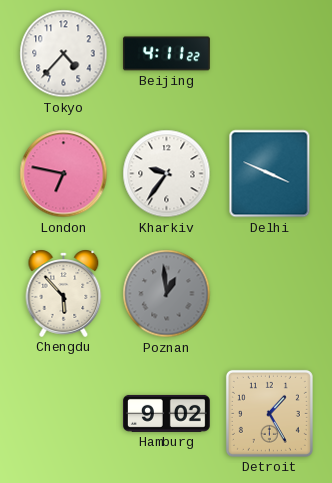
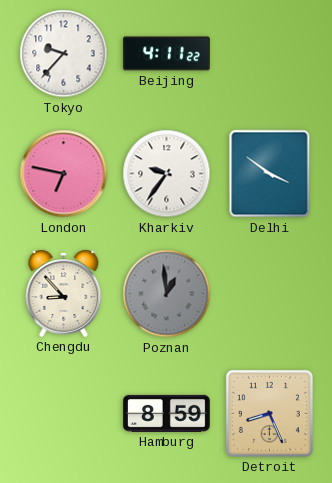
Tokyo: 4:37 -> 9:37
Delhi: 3:49 -> 3:51
Chengdu: 5:53 -> 8:53
Hamburg: 9:02 -> 8:59
Detroit: 1:25 -> 8:26
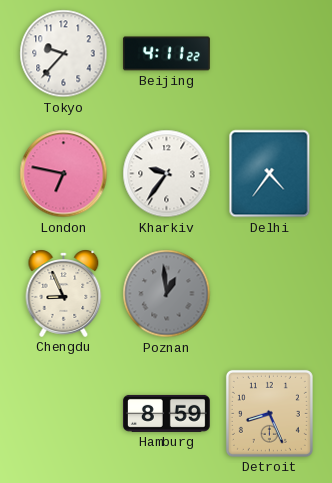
Delhi: 3:51 -> 4:36
Chengdu: 8:53 -> 8:56
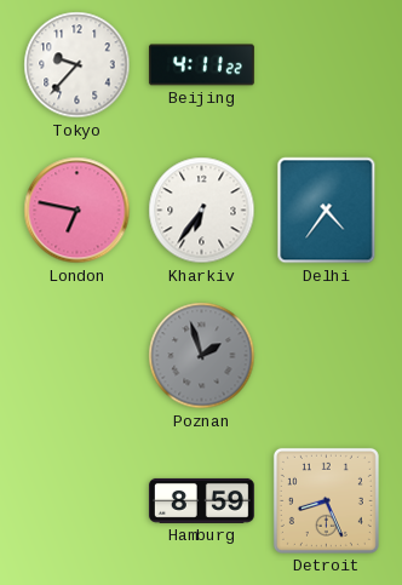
Kharkiv: 9:36 -> 6:36
Chengdu: 8:56 -> none
Poznan: 12:59 -> 1:57
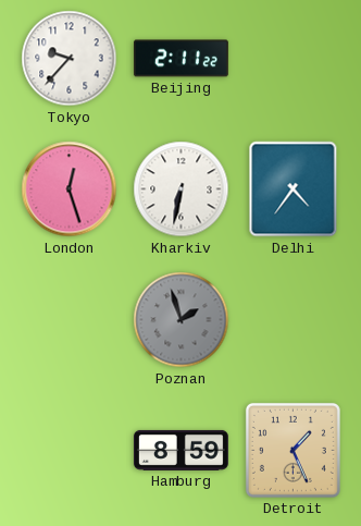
Beijing: 4:11 -> 2:11
London: 6:47 -> 12:27
Kharkiv: 6:36 -> 6:32
Detroit: 8:26 -> 1:26
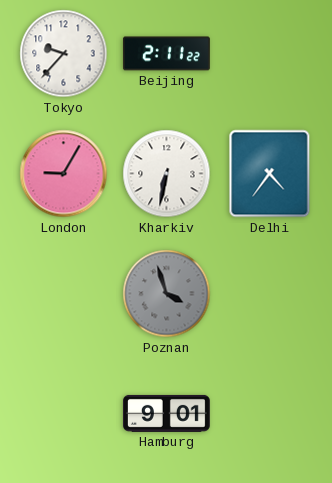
London: 12:27 -> 9:05
Poznan: 1:57 -> 3:57
Hamburg: 8:59 -> 9:01
Detroit: 1:26 -> none
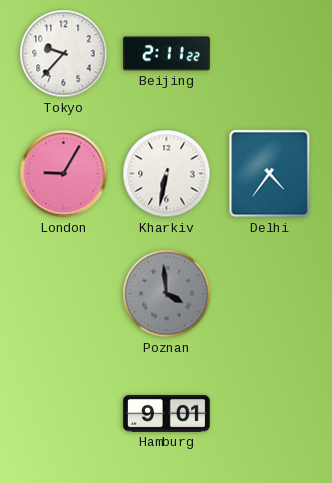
Poznan: 3:57 -> 3:59
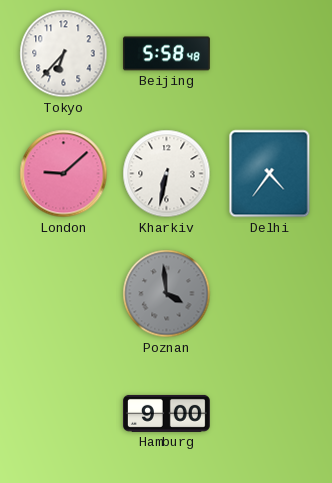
Tokyo: 9:37 -> 6:37
Beijing: 2:11 -> 5:58
London: 9:05 -> 9:08
Hamburg: 9:01 -> 9:00
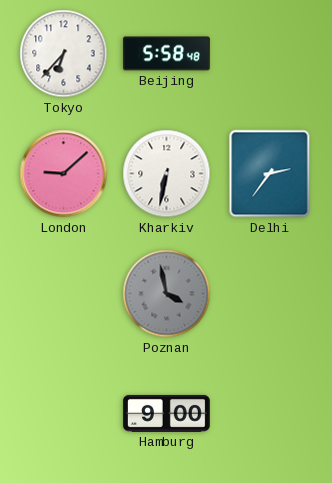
Delhi: 4:36 -> 2:36
Poznan: 3:59 -> 3:58
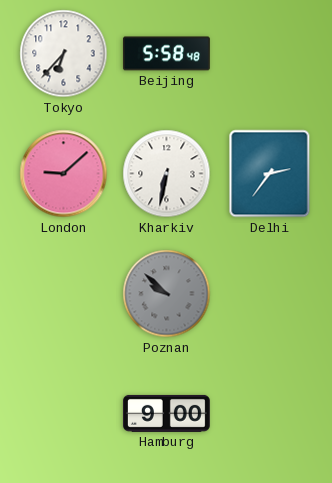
Poznan: 3:58 -> 9:52
